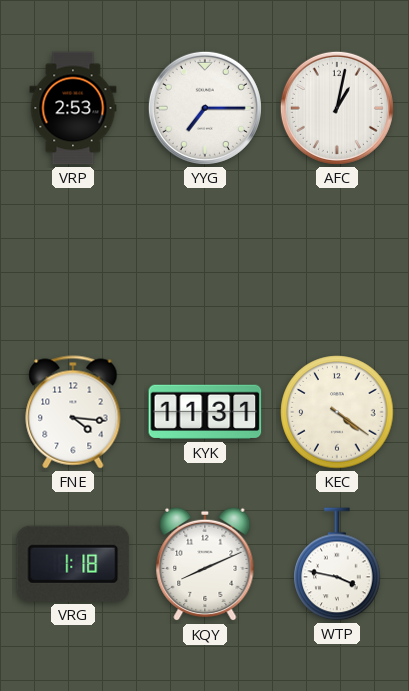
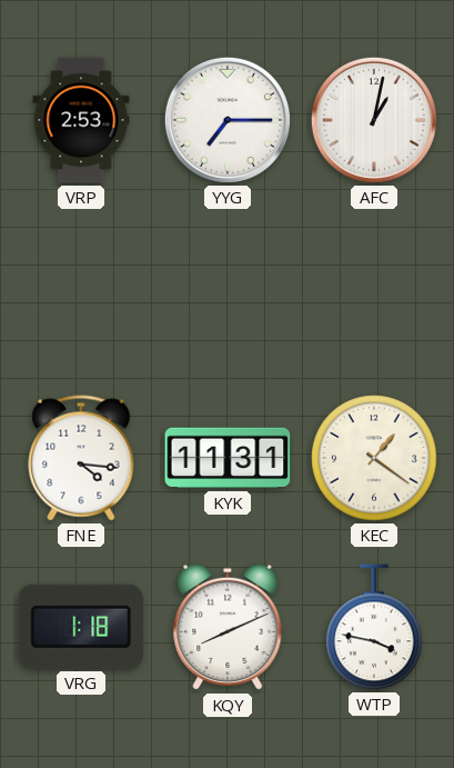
KEC: 4:21 -> 1:21
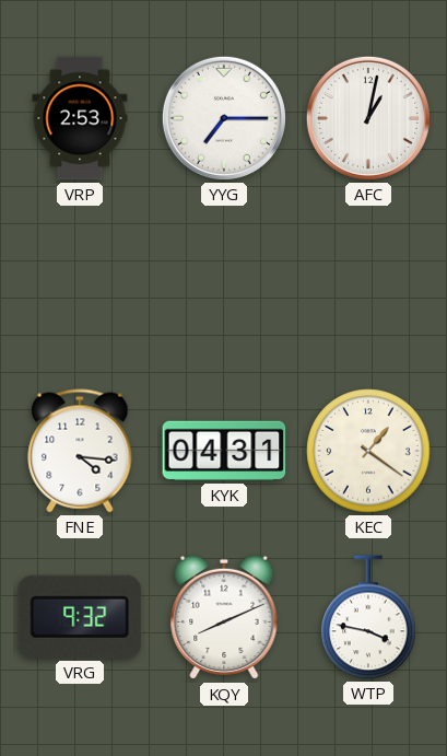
KYK: 11:31 -> 04:31
VRG: 1:18 -> 9:32
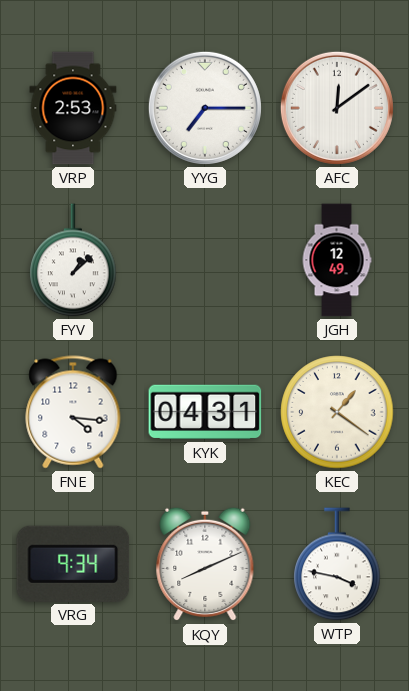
AFC: 1:02 -> 12:09
FYV: none -> 1:08
JGH: none -> 12:49
VRG: 9:32 -> 9:34
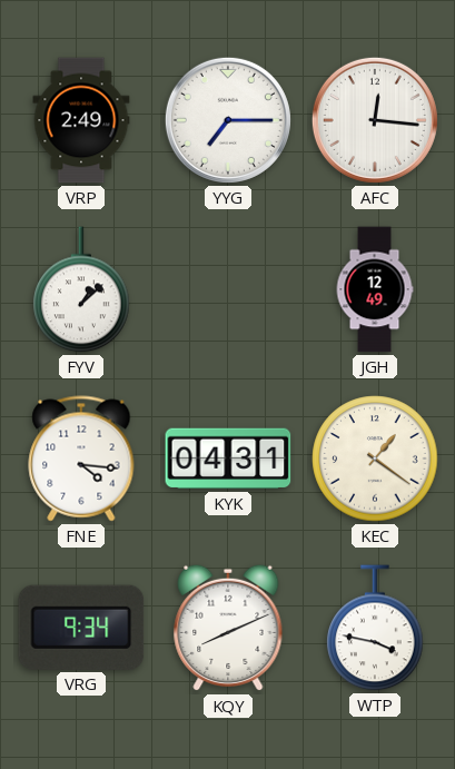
VRP: 2:53 -> 2:49
AFC: 12:09 -> 12:16
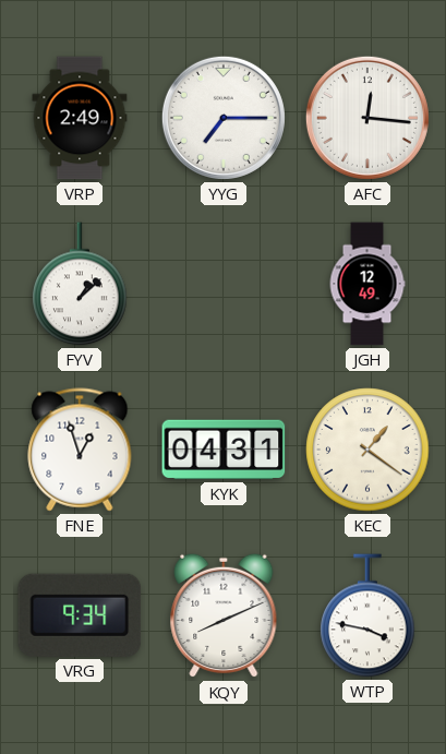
FNE: 4:16 -> 12:57
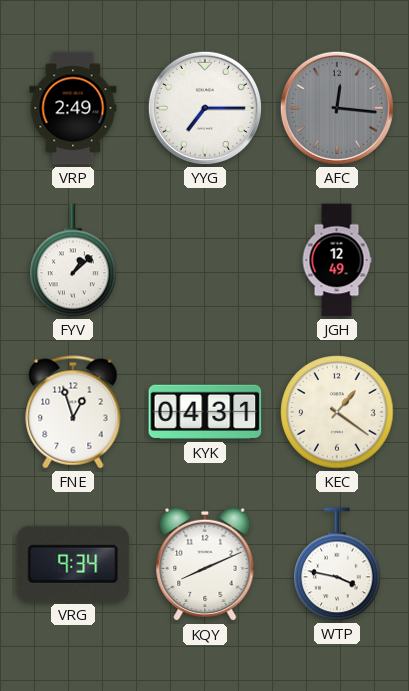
AFC dial: white -> grey
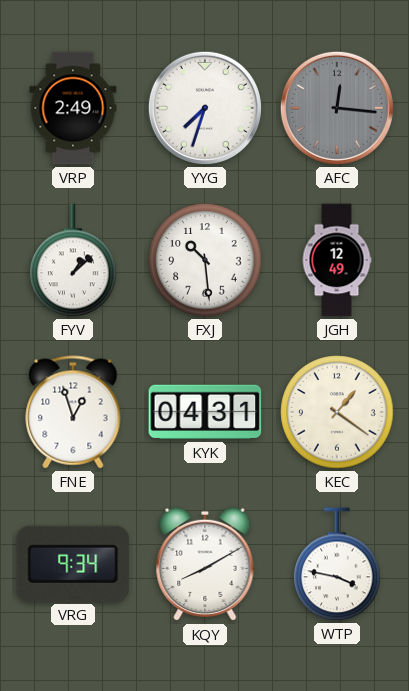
YYG: 7:15 -> 7:33
FXJ: none -> 10:29
KQY: 8:11 -> 8:10
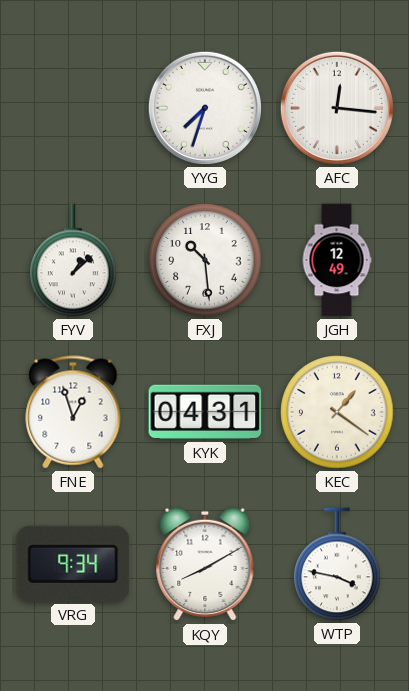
VRP: 2:49 -> none
AFC dial: grey -> white
